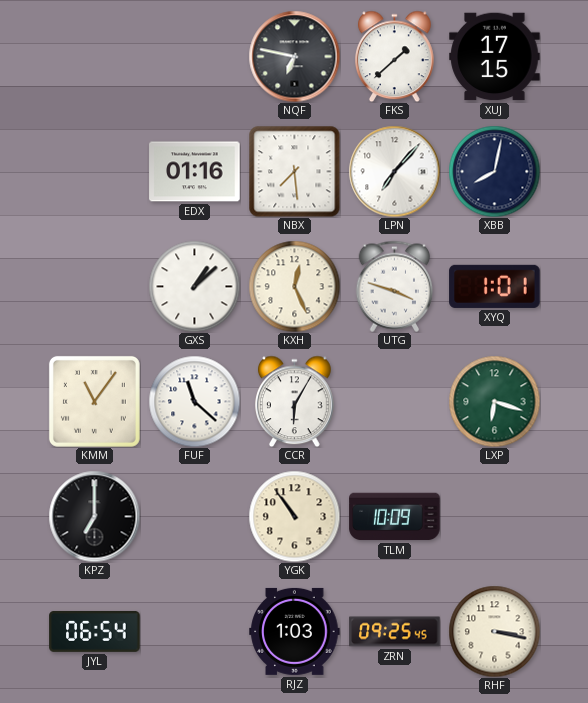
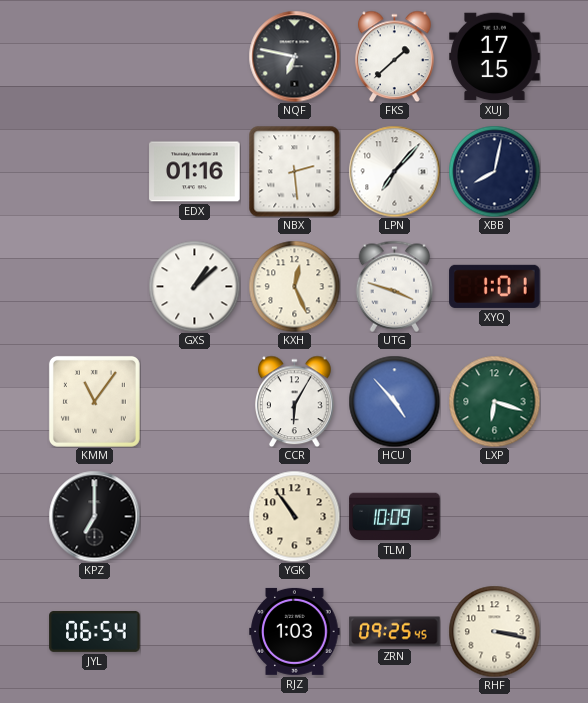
NBX: 7:29 -> 2:29
FUF: 11:22 -> none
HCU: none -> 4:53
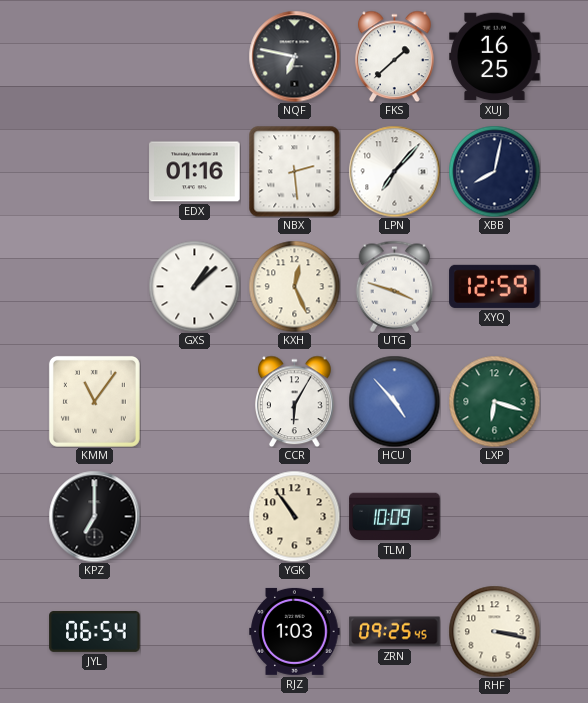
XUJ: 17:15 -> 16:25
XYQ: 1:01 -> 12:59
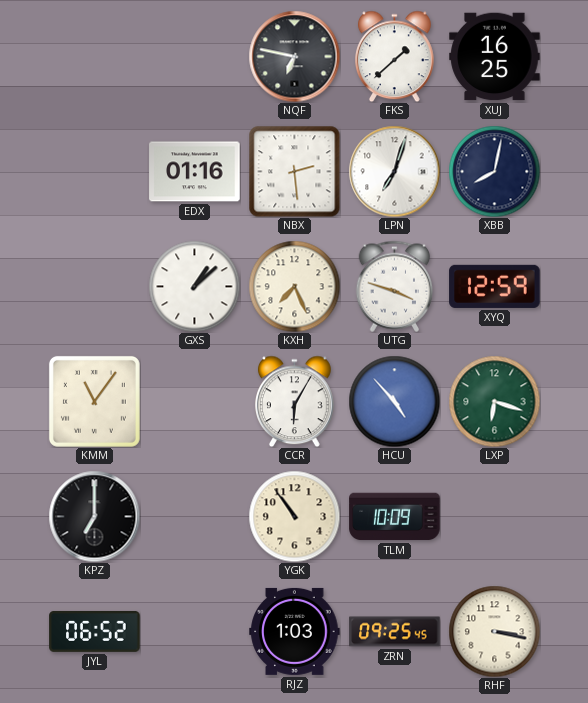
LPN: 7:07 -> 7:03
KXH: 12:26 -> 7:26
JYL: 06:54 -> 06:52
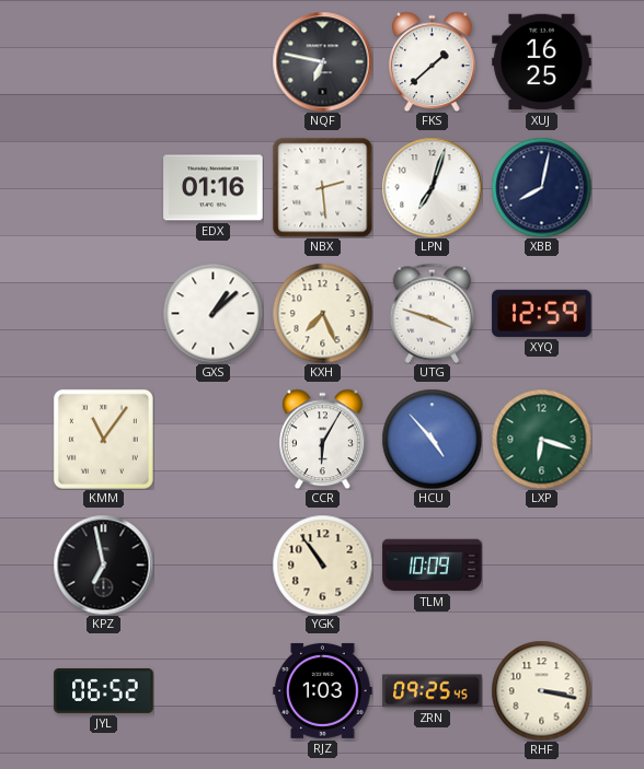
KPZ: 7:00 -> 6:58
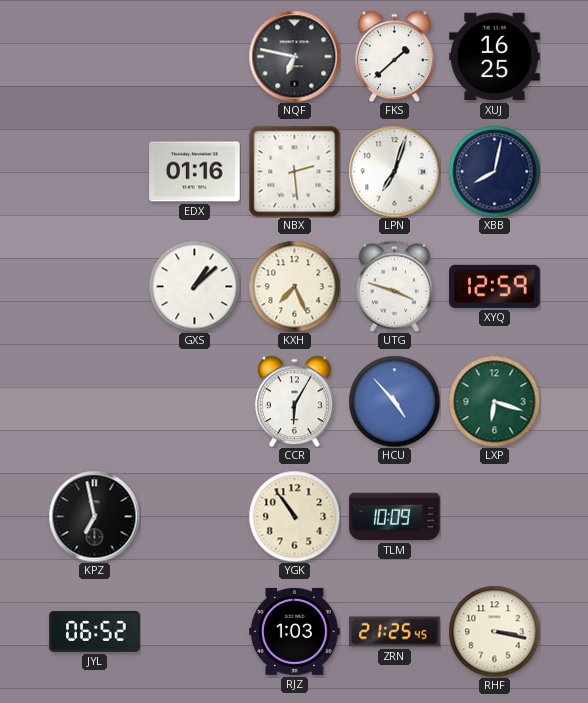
KMM: 11:06 -> none
ZRN: 09:25 -> 21:25
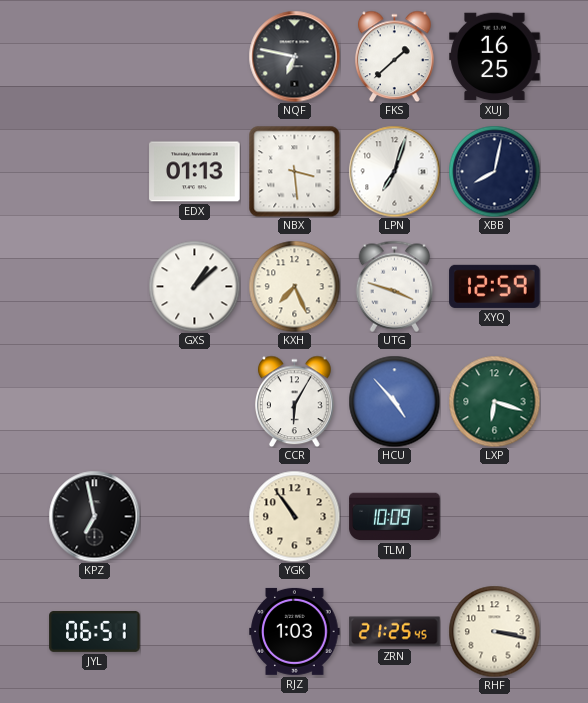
EDX: 01:16 -> 01:13
NBX: 2:29 -> 3:29
JYL: 06:52 -> 06:51
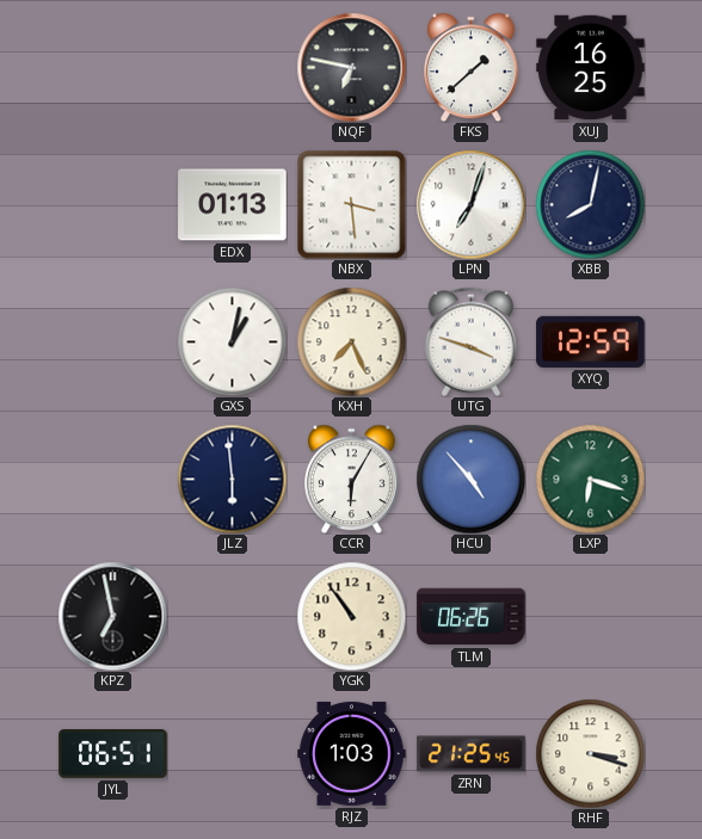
GXS: 1:08 -> 1:02
JLZ: none -> 5:59
TLM: 10:09 -> 06:26
RHF: 3:17 -> 3:18
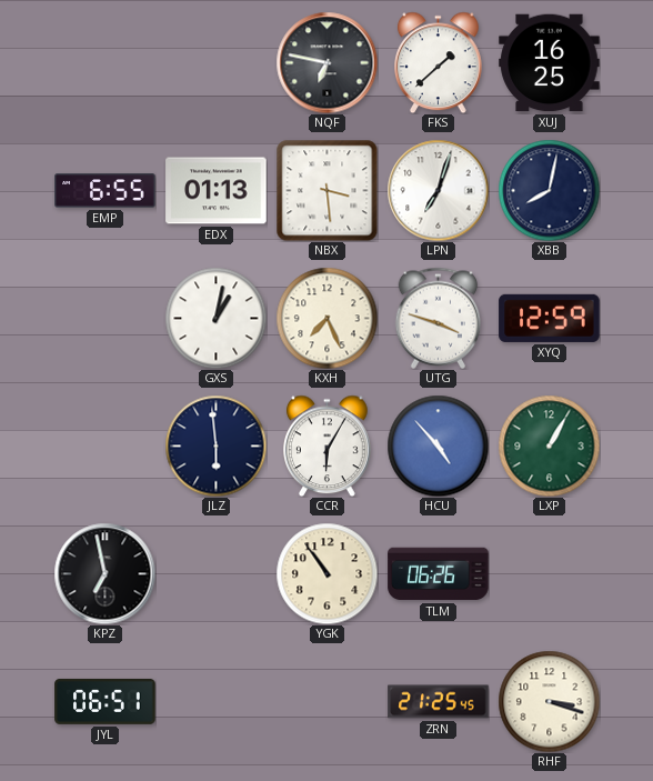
EMP: none -> 6:55
LXP: 6:18 -> 1:05
RJZ: 1:03 -> none
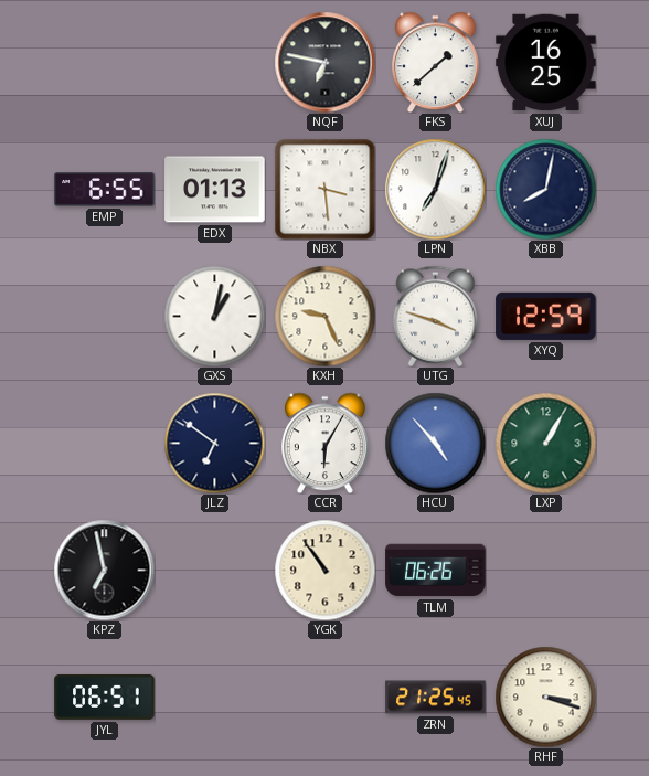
KXH: 7:26 -> 9:26
JLZ: 5:59 -> 6:51
